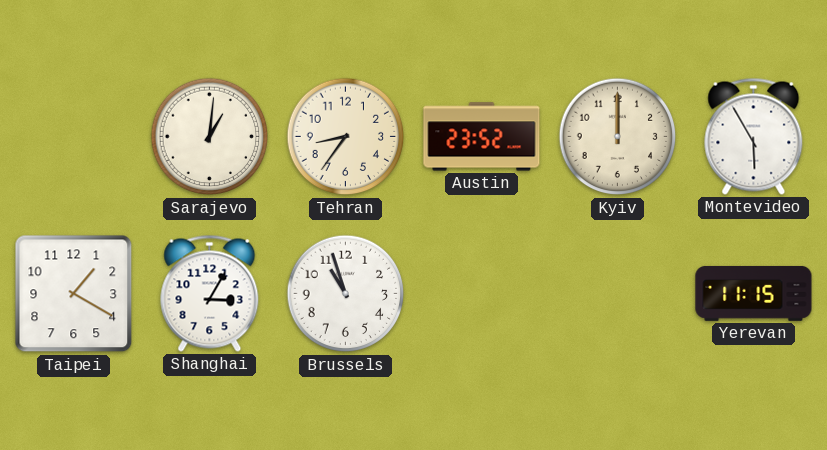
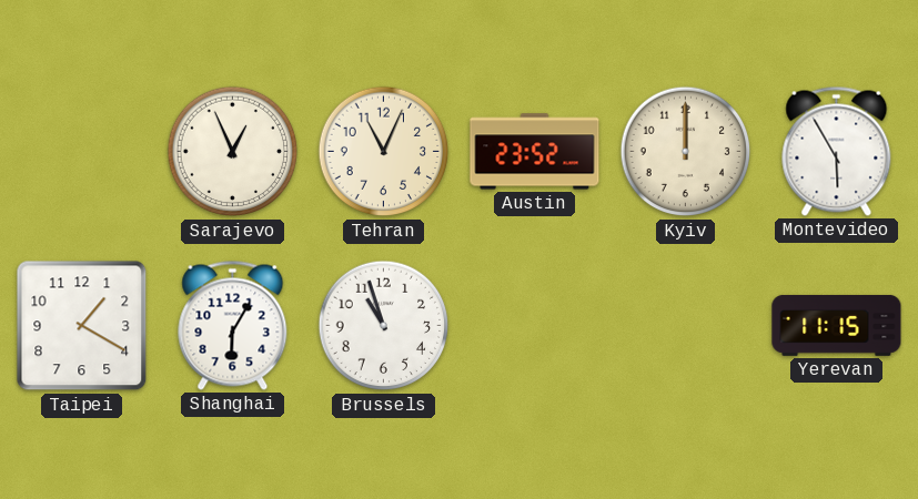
Sarajevo: 1:01 -> 12:56
Tehran: 8:36 -> 11:04
Shanghai: 3:05 -> 6:05
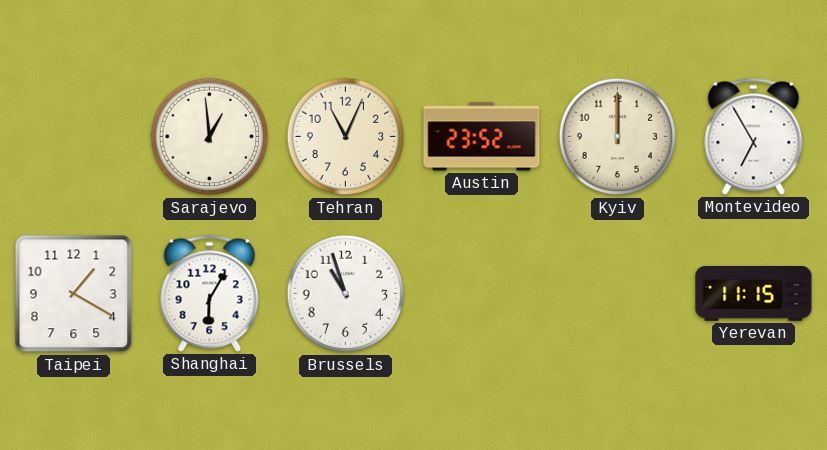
Sarajevo: 12:56 -> 12:59
Montevideo: 5:55 -> 6:55
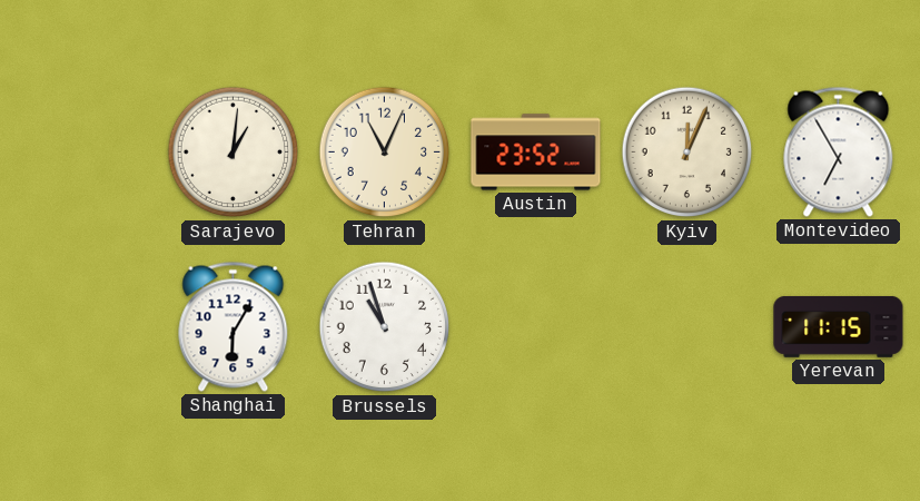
Sarajevo: 12:59 -> 1:01
Kyiv: 12:00 -> 12:04
Taipei: 1:20 -> none
